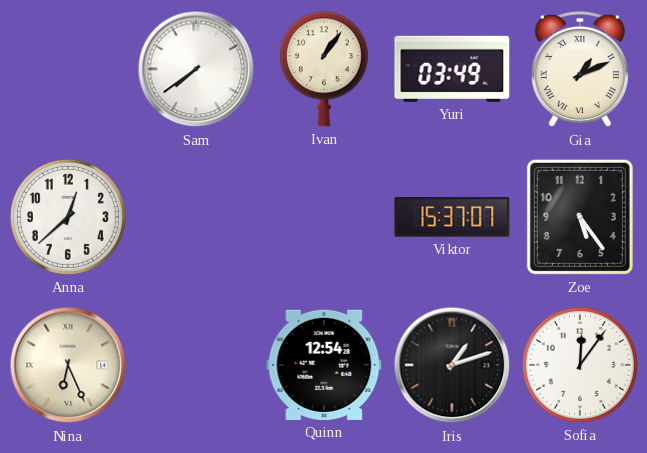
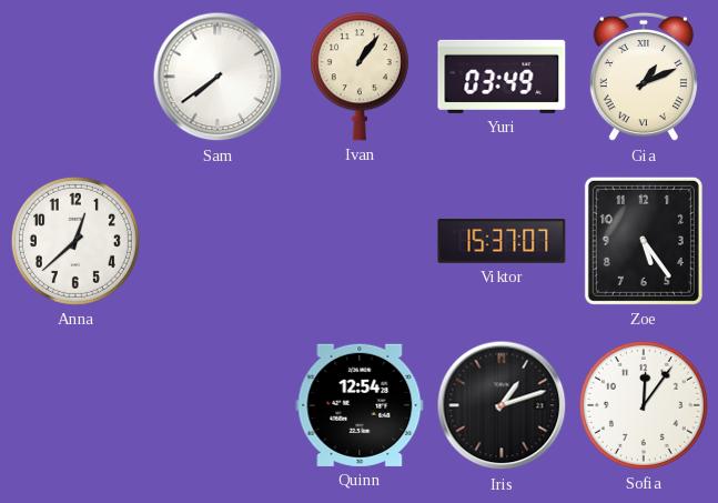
Nina: 6:26 -> none
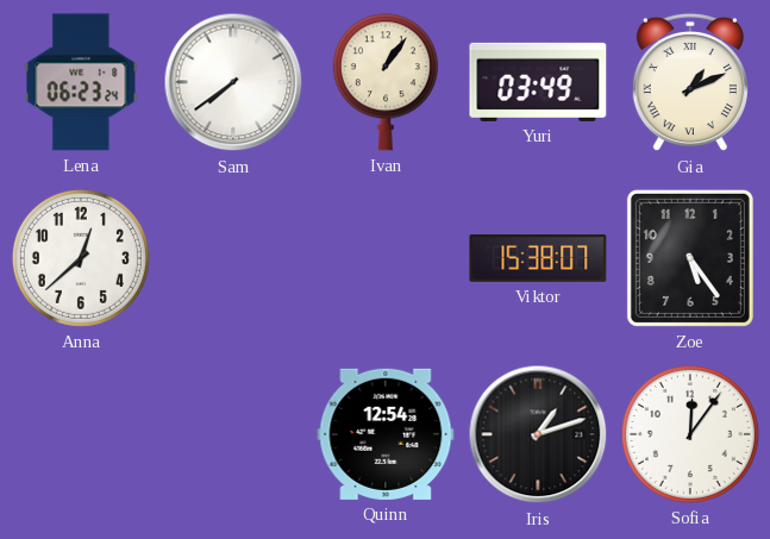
Lena: none -> 06:23
Viktor: 15:37 -> 15:38
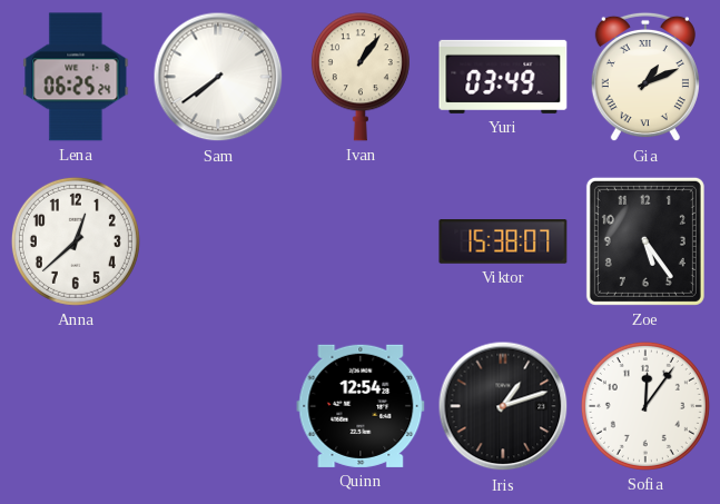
Lena: 06:23 -> 06:25
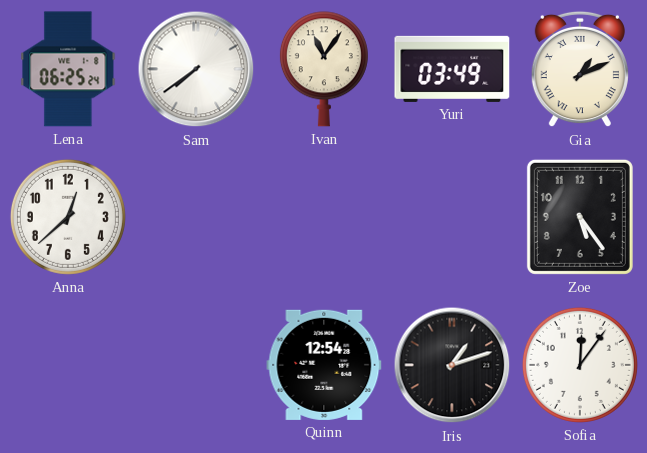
Ivan: 1:06 -> 11:06
Viktor: 15:38 -> none
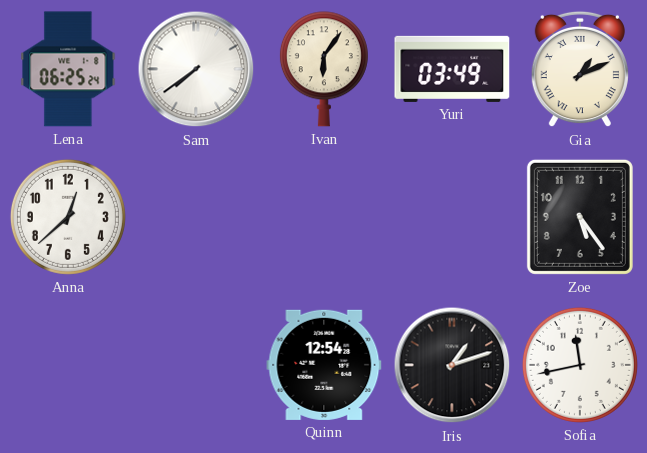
Ivan: 11:06 -> 6:06
Sofia: 12:06 -> 11:43
